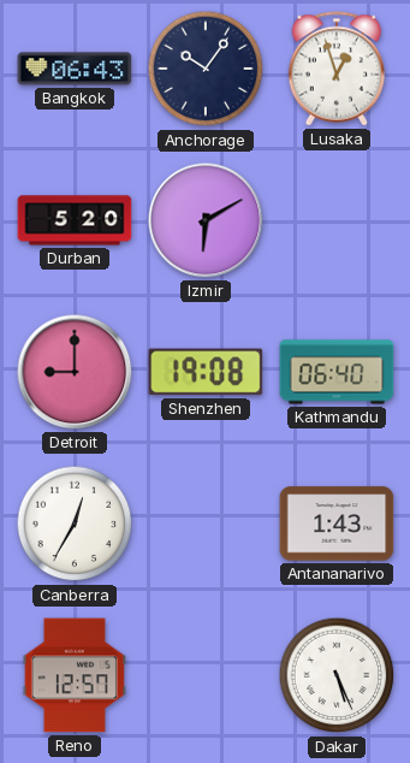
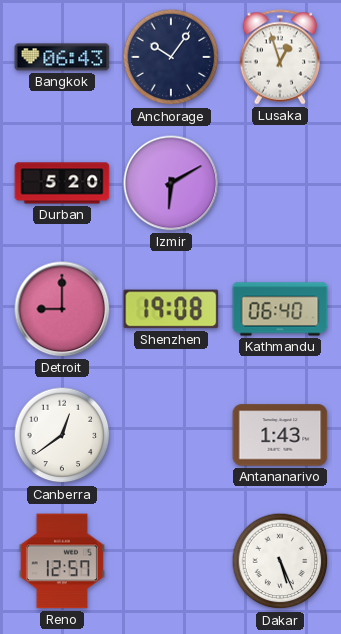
Canberra: 12:35 -> 12:39
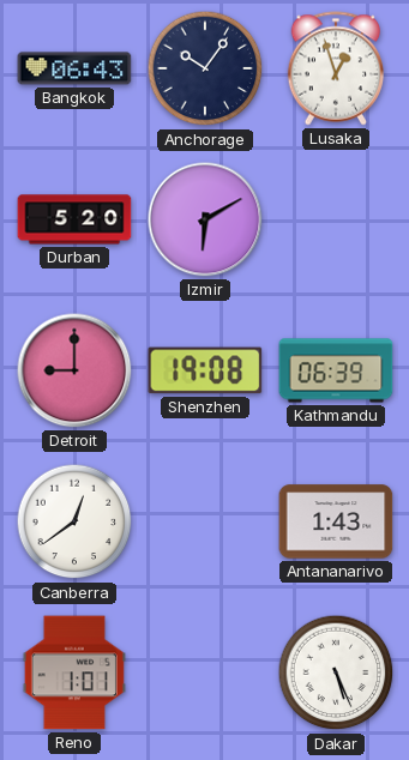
Kathmandu: 06:40 -> 06:39
Reno: 12:57 -> 1:01
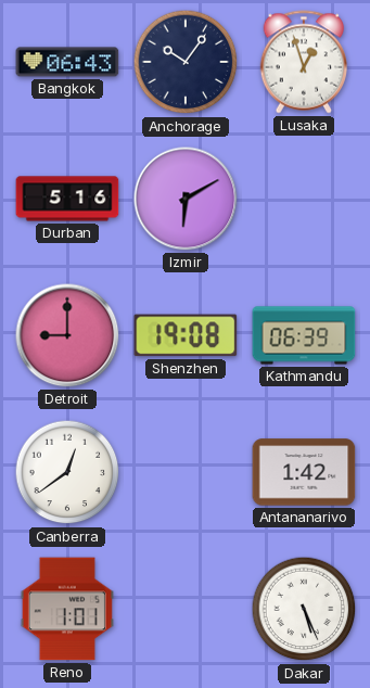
Durban: 5:20 -> 5:16
Antananarivo: 1:43 -> 1:42
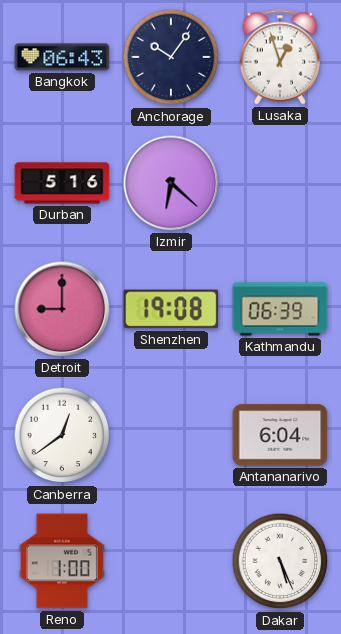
Izmir: 6:10 -> 6:22
Antananarivo: 1:42 -> 6:04
Reno: 1:01 -> 1:00
